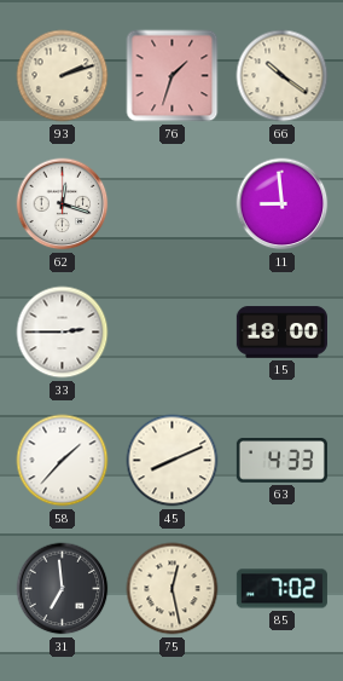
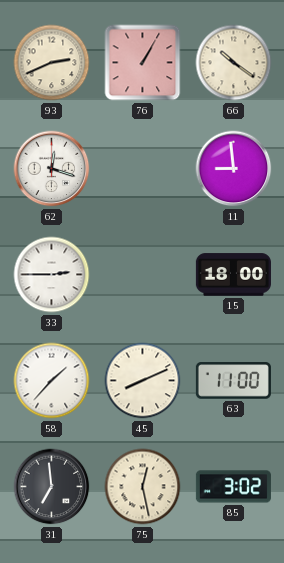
93: 2:12 -> 2:41
76: 1:33 -> 1:05
63: 4:33 -> 11:00
85: 7:02 -> 3:02
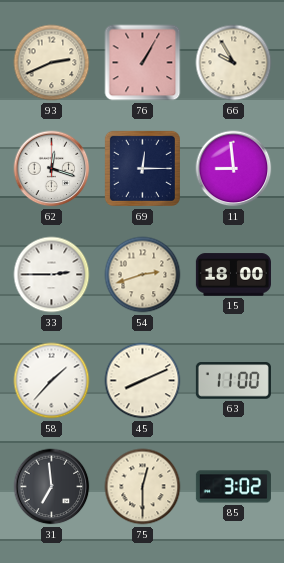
66: 10:21 -> 9:55
69: none -> 12:15
54: none -> 2:42
75: 12:28 -> 12:30
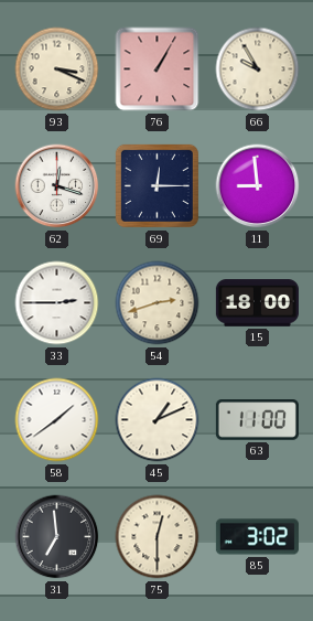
93: 2:41 -> 3:19
58: 1:37 -> 1:39
45: 8:11 -> 1:11
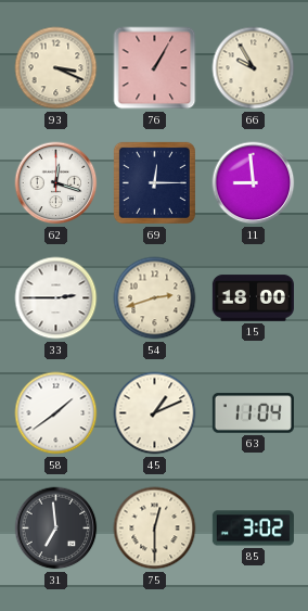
63: 11:00 -> 11:04
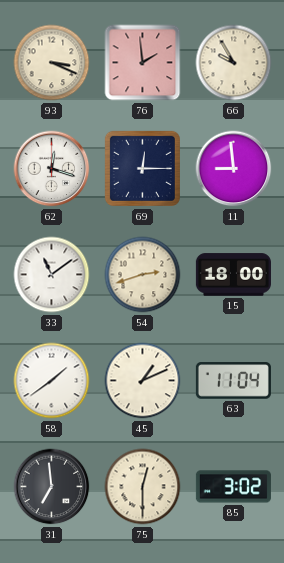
76: 1:05 -> 1:59
33: 2:45 -> 11:09
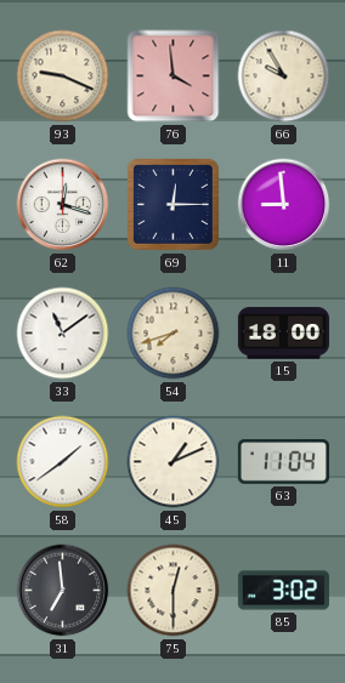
93: 3:19 -> 9:19
76: 1:59 -> 3:59
54: 2:42 -> 7:42
